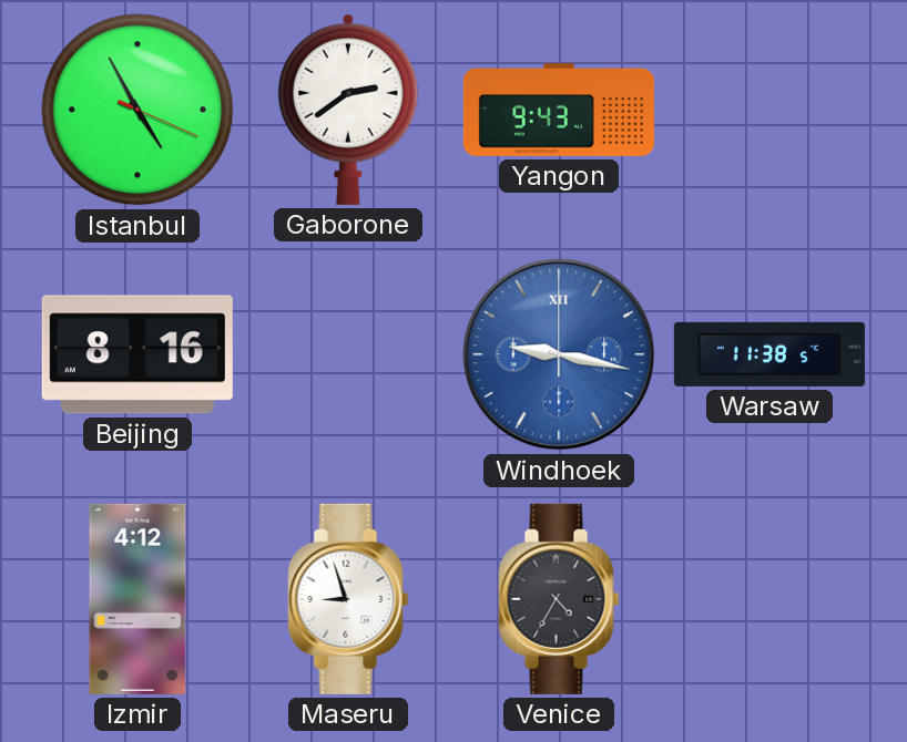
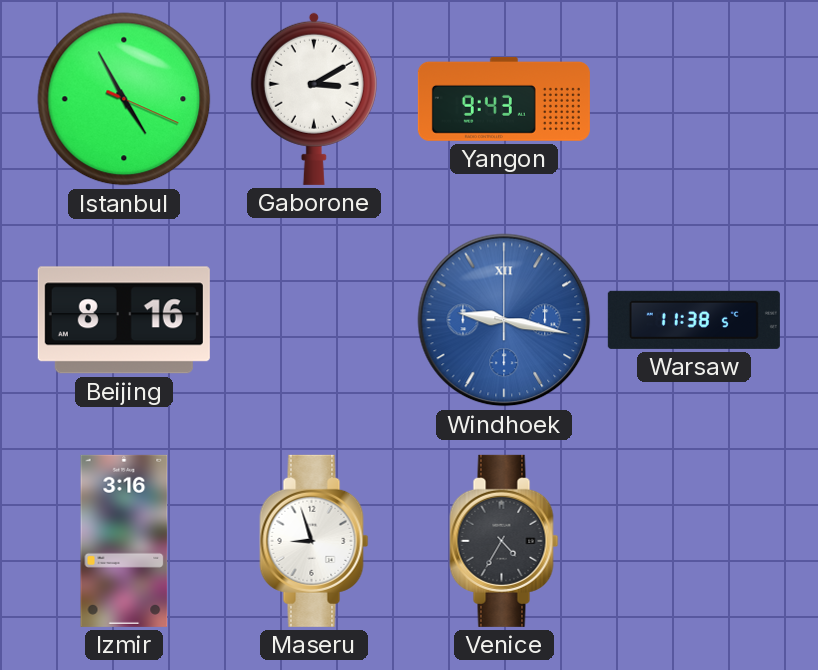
Gaborone: 2:39 -> 3:10
Izmir: 4:12 -> 3:16
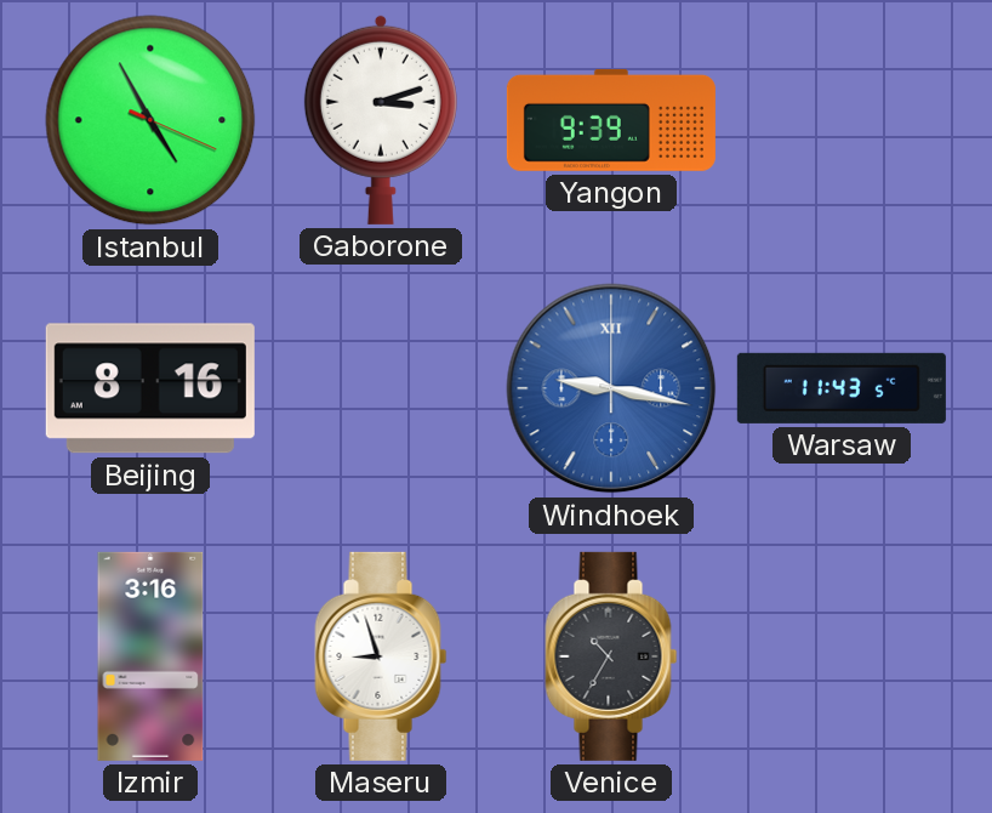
Gaborone: 3:10 -> 3:12
Yangon: 9:43 -> 9:39
Warsaw: 11:38 -> 11:43
Venice: 4:35 -> 10:35
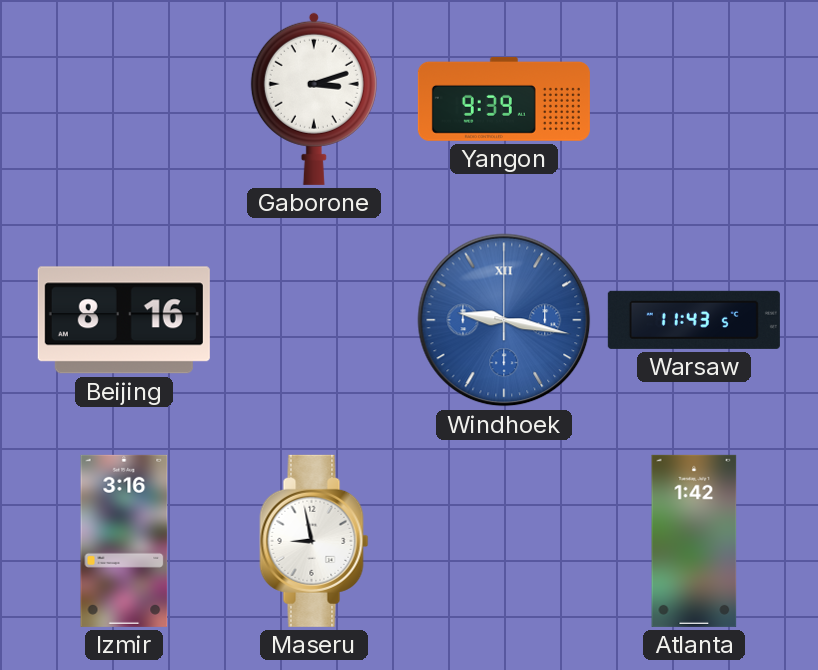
Istanbul: 4:55 -> none
Maseru: 8:57 -> 8:58
Venice: 10:35 -> none
Atlanta: none -> 1:42
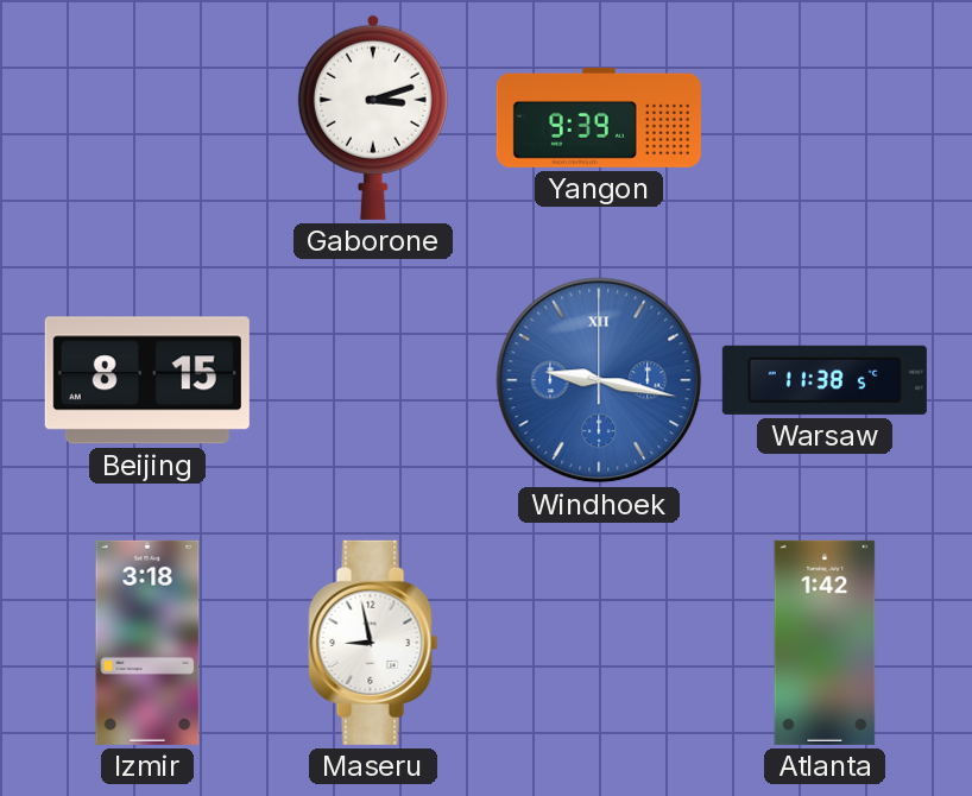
Beijing: 8:16 -> 8:15
Warsaw: 11:43 -> 11:38
Izmir: 3:16 -> 3:18
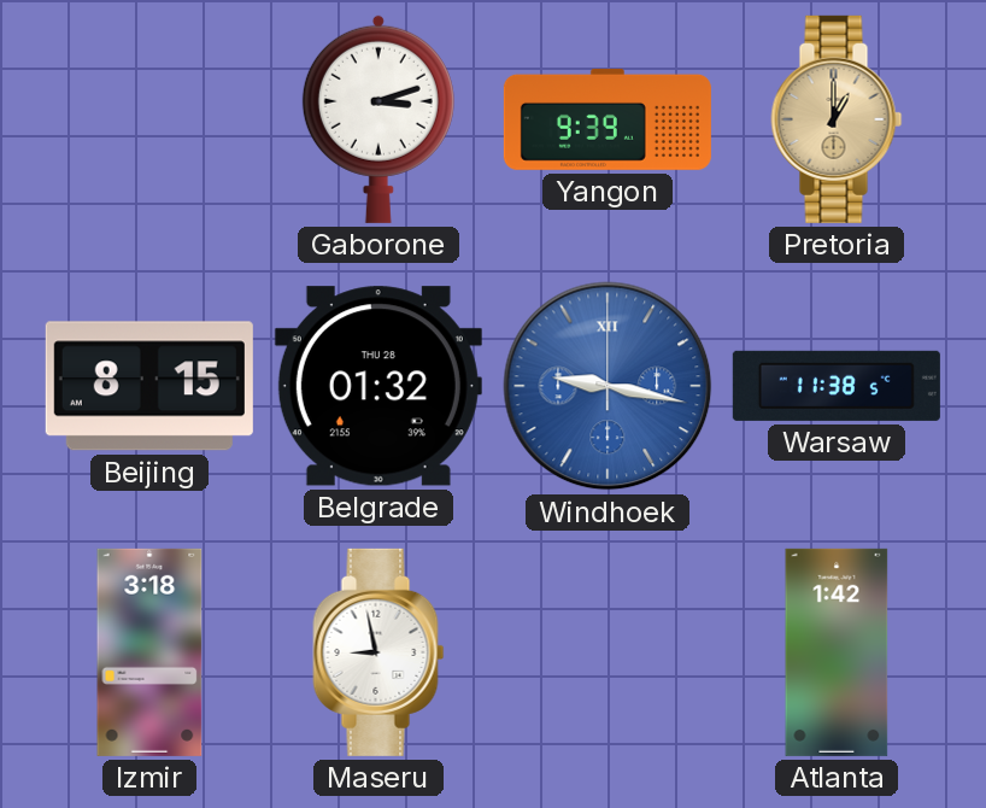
Pretoria: none -> 1:00
Belgrade: none -> 01:32
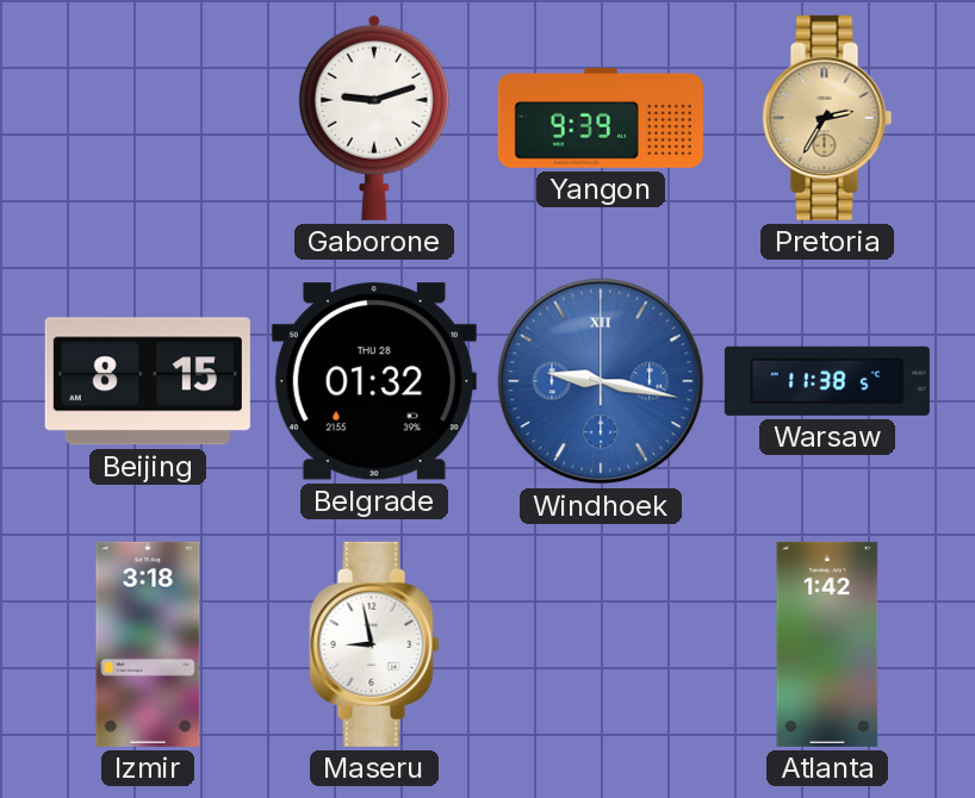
Gaborone: 3:12 -> 9:12
Pretoria: 1:00 -> 2:35
